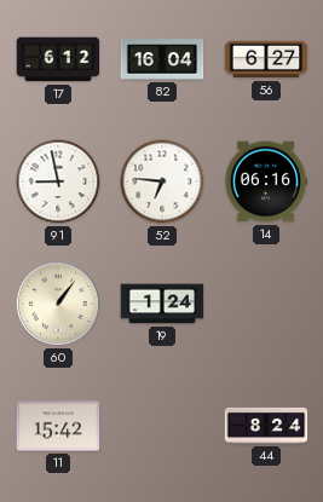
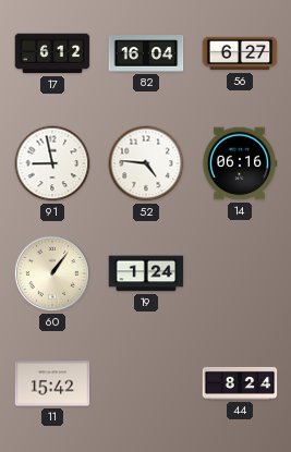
52: 6:46 -> 4:46
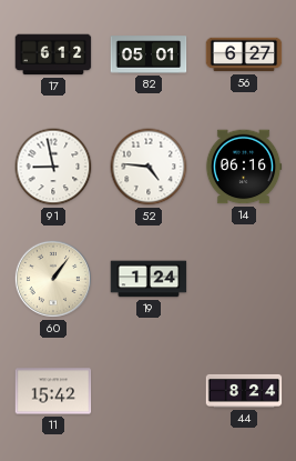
82: 16:04 -> 05:01
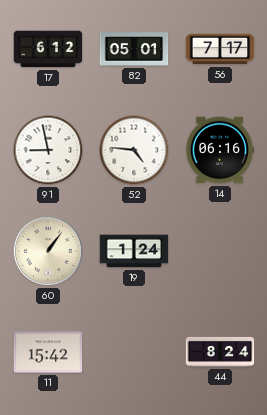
56: 6:27 -> 7:17
